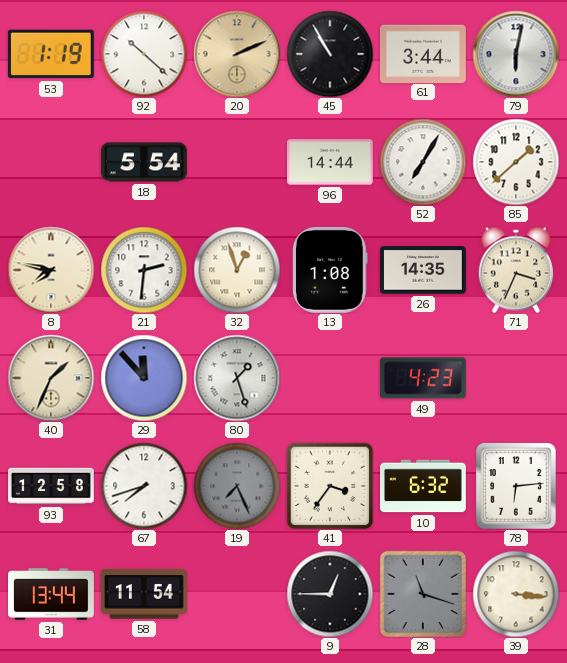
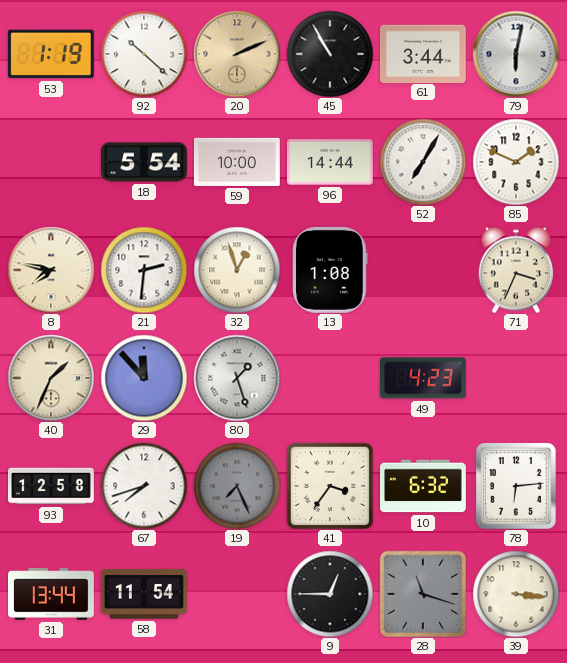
59: none -> 10:00
85: 1:38 -> 1:49
26: 14:35 -> none
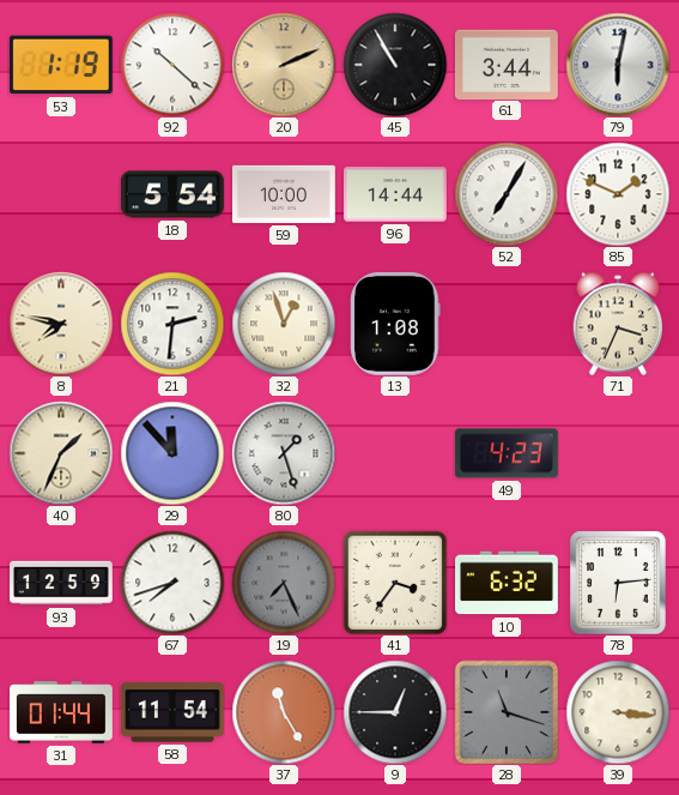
93: 12:58 -> 12:59
31: 13:44 -> 01:44
37: none -> 11:25
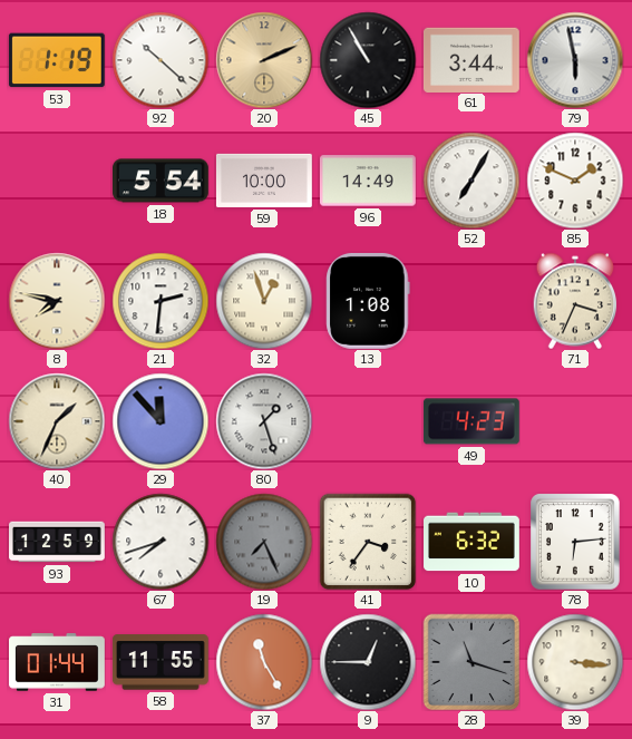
79: 6:02 -> 5:58
96: 14:44 -> 14:49
58: 11:54 -> 11:55
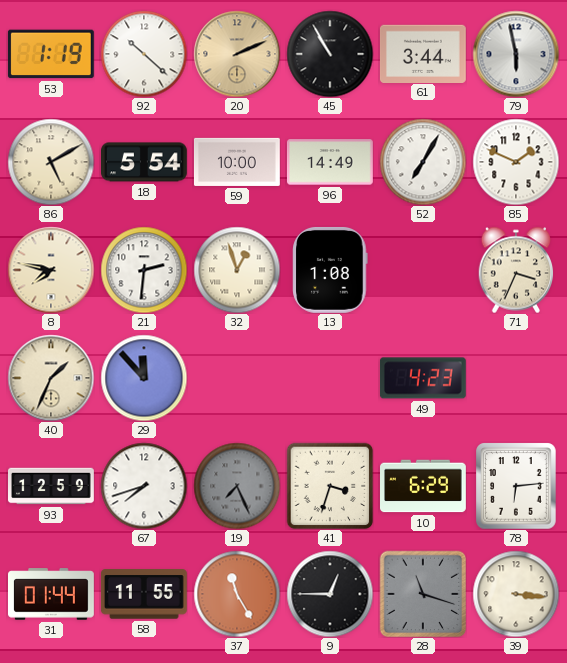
86: none -> 5:10
80: 1:27 -> none
41: 3:36 -> 3:33
10: 6:32 -> 6:29
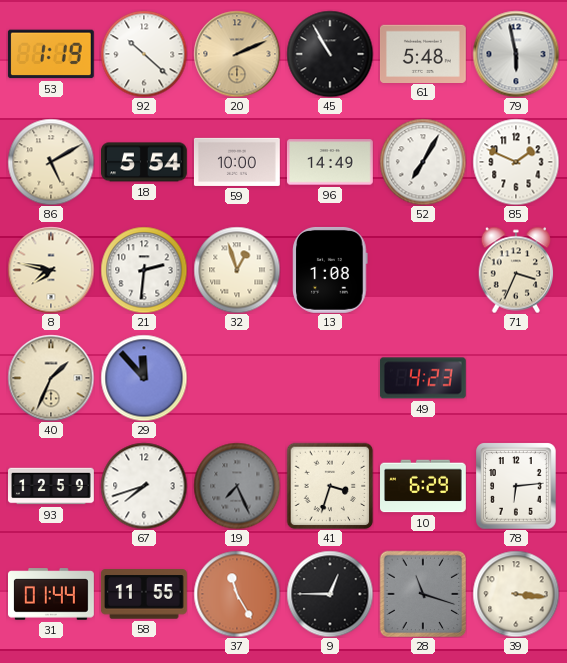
61: 3:44 -> 5:48
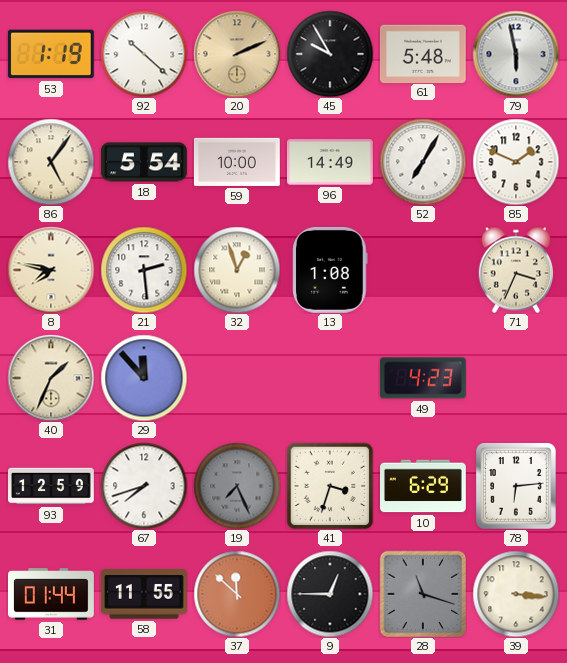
45: 10:55 -> 9:55
86: 5:10 -> 5:06
21: 2:31 -> 2:29
37: 11:25 -> 11:52
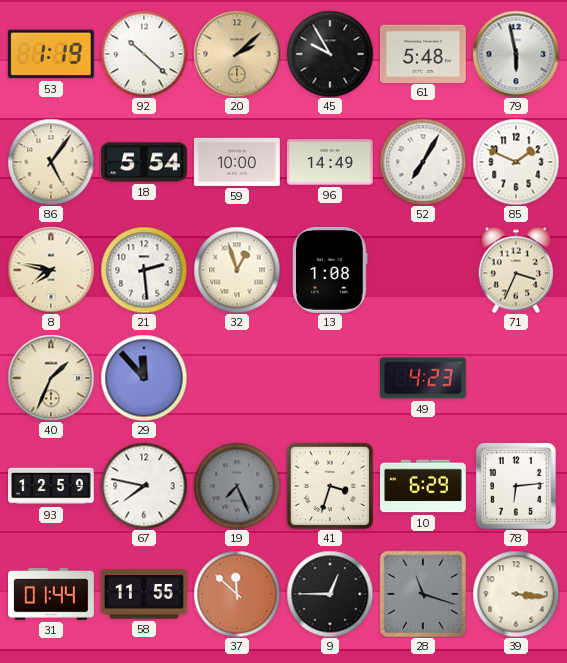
20: 2:11 -> 2:08
67: 7:42 -> 7:47
